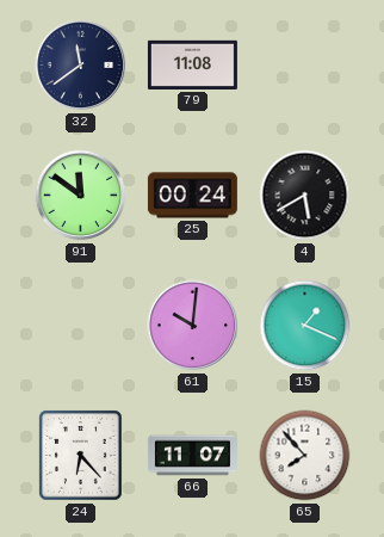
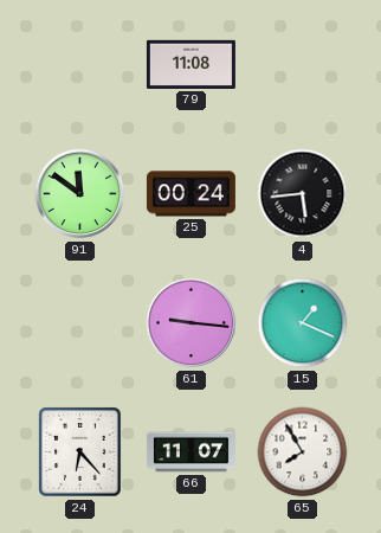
32: 11:39 -> none
4: 5:40 -> 5:44
61: 10:01 -> 9:16
65: 7:53 -> 7:55
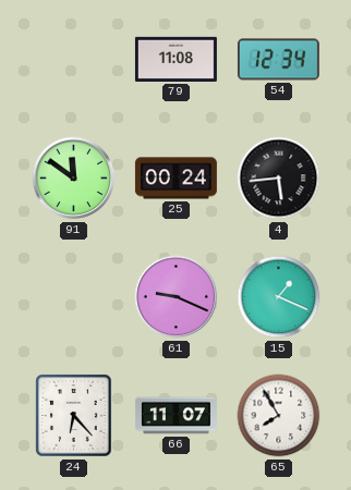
54: none -> 12:34
61: 9:16 -> 9:19
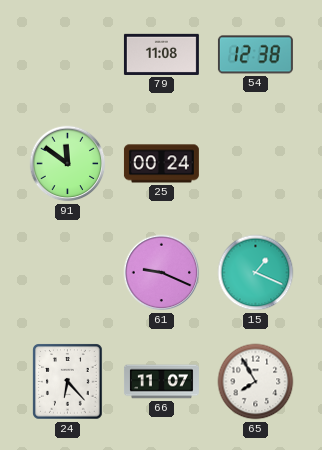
54: 12:34 -> 12:38
4: 5:44 -> none
